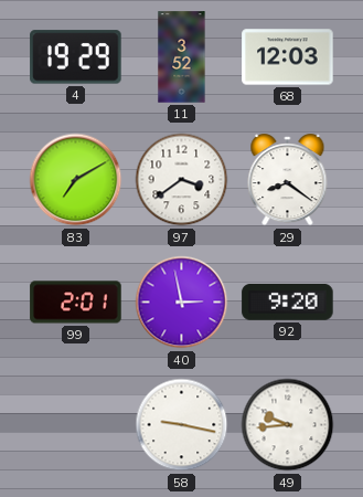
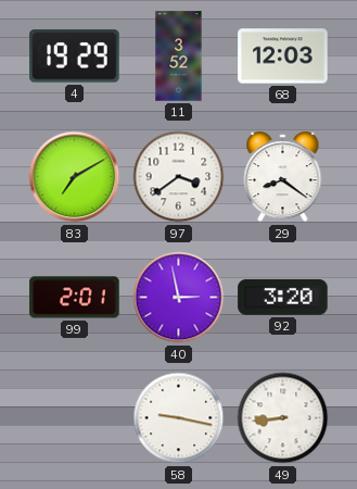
92: 9:20 -> 3:20
49: 9:44 -> 8:44
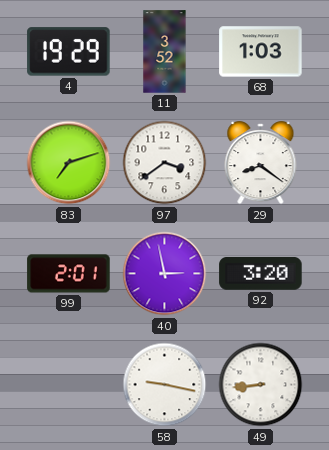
68: 12:03 -> 1:03
83: 7:10 -> 7:12
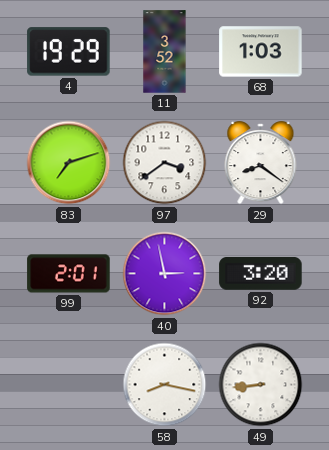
58: 9:17 -> 8:17
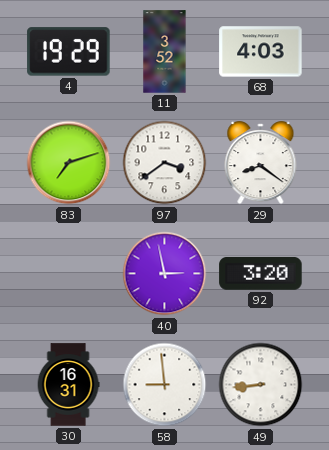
68: 1:03 -> 4:03
99: 2:01 -> none
30: none -> 16:31
58: 8:17 -> 8:59
